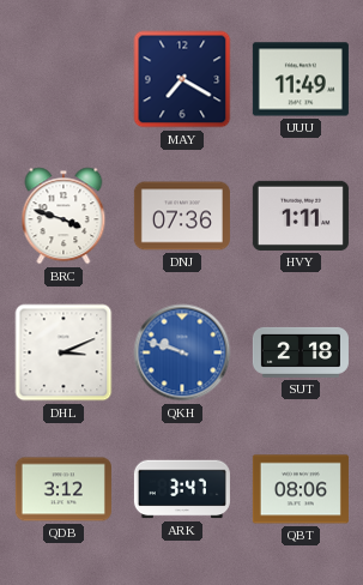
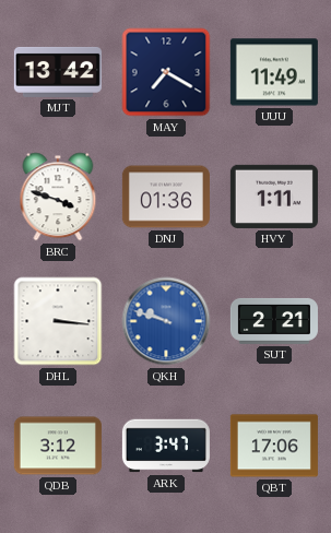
MJT: none -> 13:42
DNJ: 07:36 -> 01:36
DHL: 3:11 -> 3:16
SUT: 2:18 -> 2:21
QBT: 08:06 -> 17:06
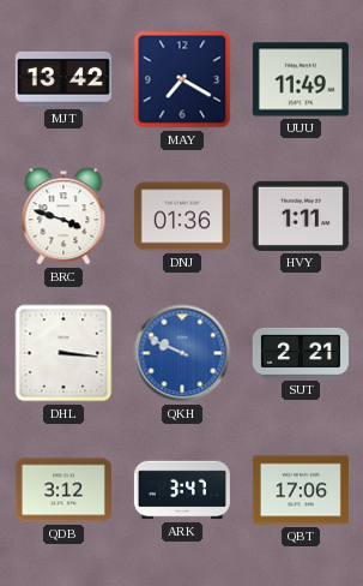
QKH: 9:48 -> 9:49
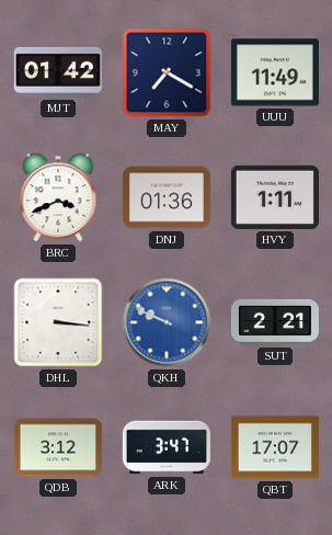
MJT: 13:42 -> 01:42
BRC: 3:48 -> 3:41
QBT: 17:06 -> 17:07
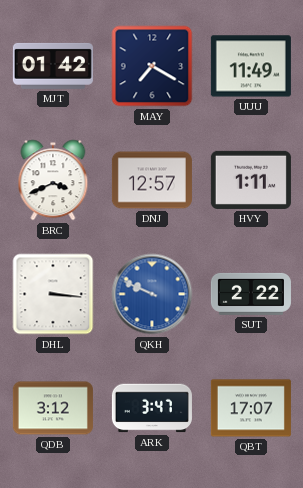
DNJ: 01:36 -> 12:57
SUT: 2:21 -> 2:22
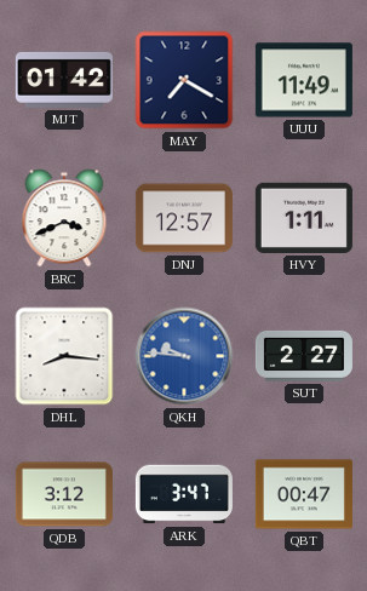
DHL: 3:16 -> 8:16
QKH: 9:49 -> 9:46
SUT: 2:22 -> 2:27
QBT: 17:07 -> 00:47
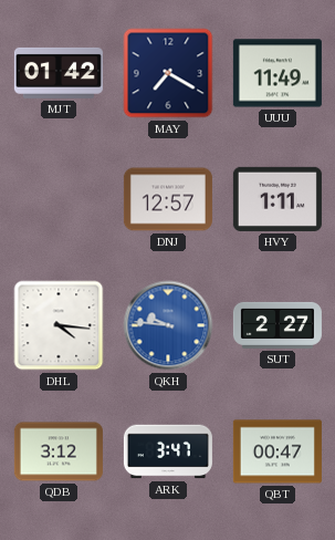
BRC: 3:41 -> none
DHL: 8:16 -> 4:16
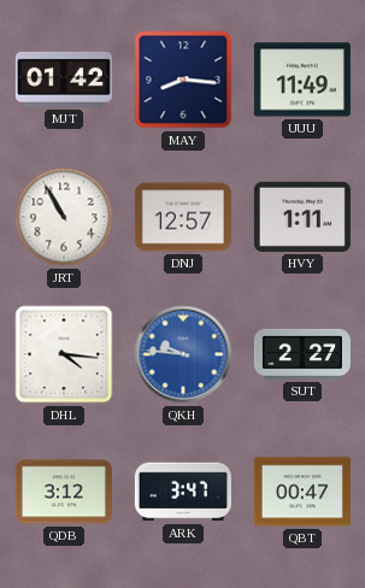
MAY: 7:20 -> 8:16
JRT: none -> 10:55
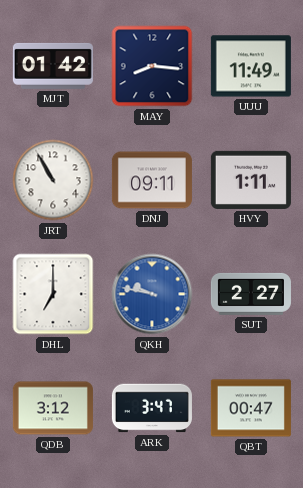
DNJ: 12:57 -> 09:11
DHL: 4:16 -> 7:00
QKH: 9:46 -> 9:47
